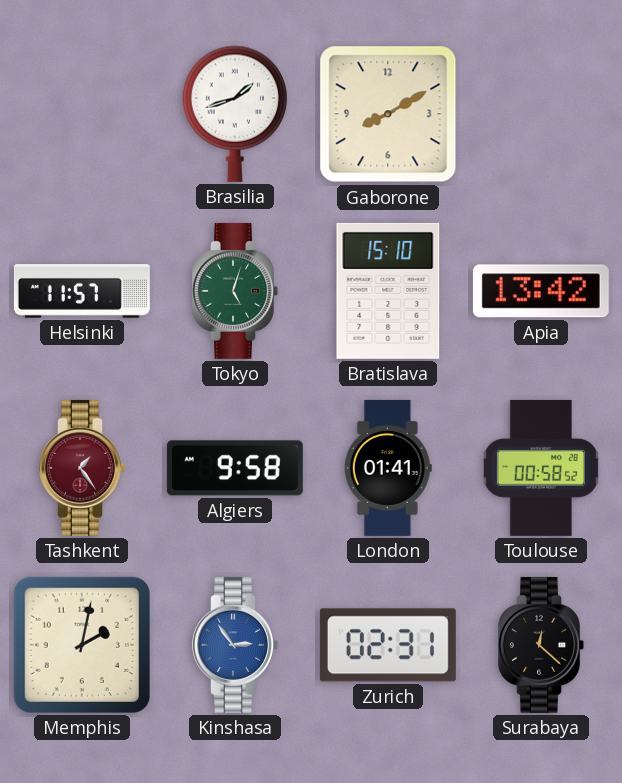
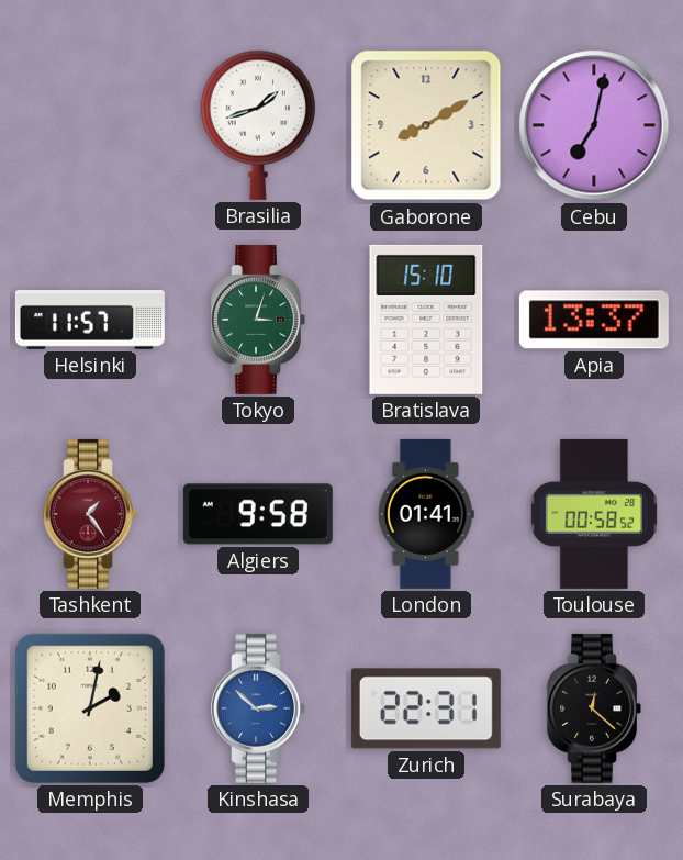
Cebu: none -> 7:02
Tokyo: 5:03 -> 3:03
Apia: 13:42 -> 13:37
Kinshasa: 2:54 -> 2:52
Zurich: 02:31 -> 22:31
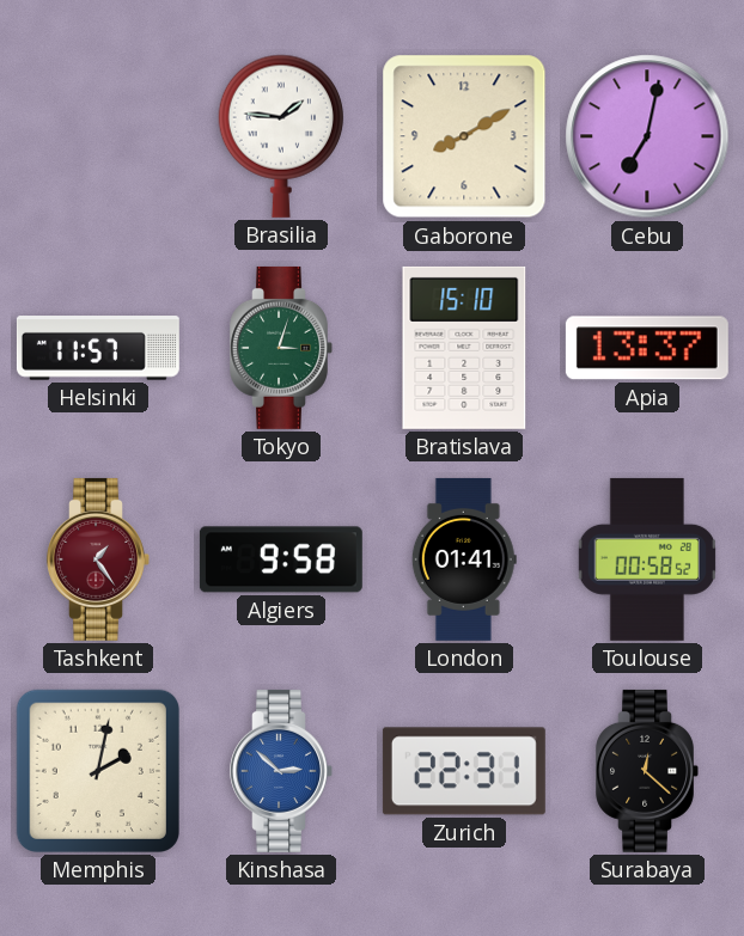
Brasilia: 1:42 -> 1:46
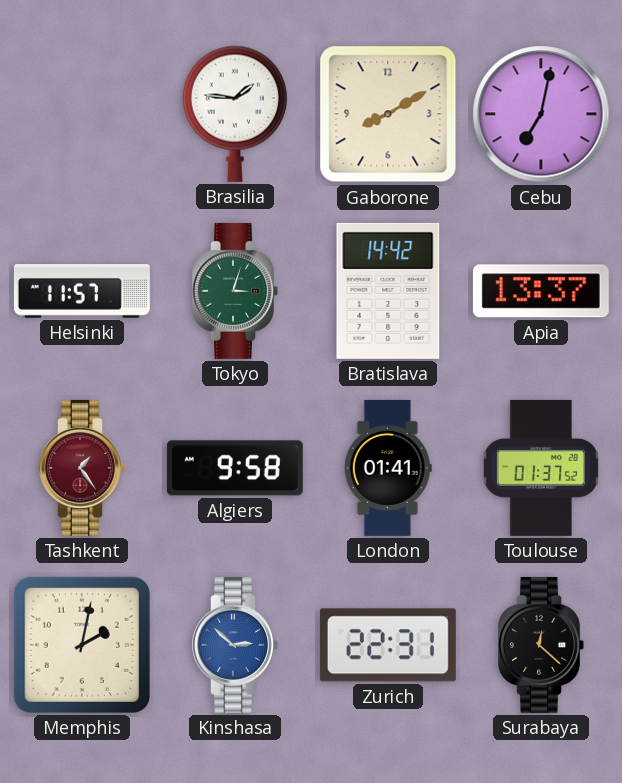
Bratislava: 15:10 -> 14:42
Toulouse: 00:58 -> 01:37
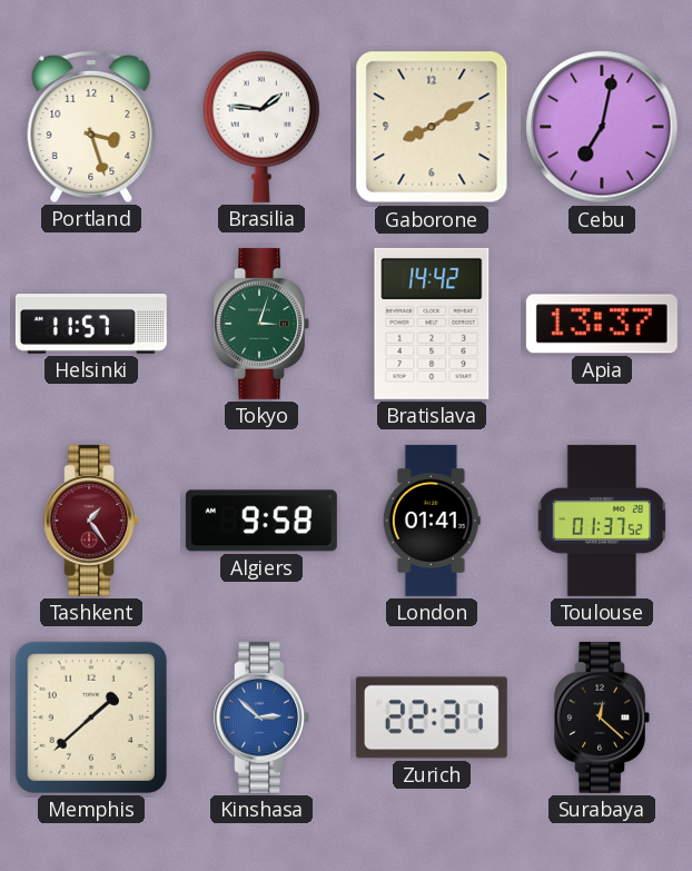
Portland: none -> 3:27
Memphis: 2:02 -> 1:38
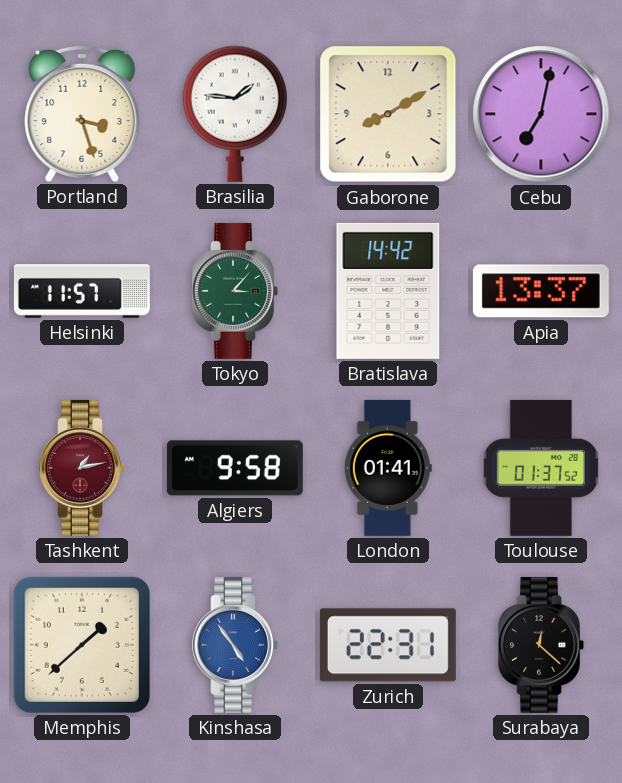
Tokyo: 3:03 -> 3:07
Tashkent: 1:24 -> 1:13
Kinshasa: 2:52 -> 4:54
